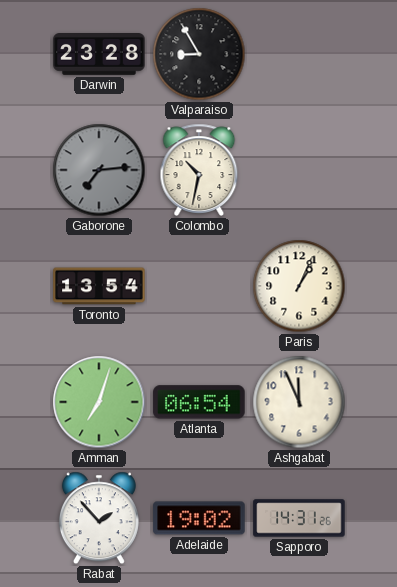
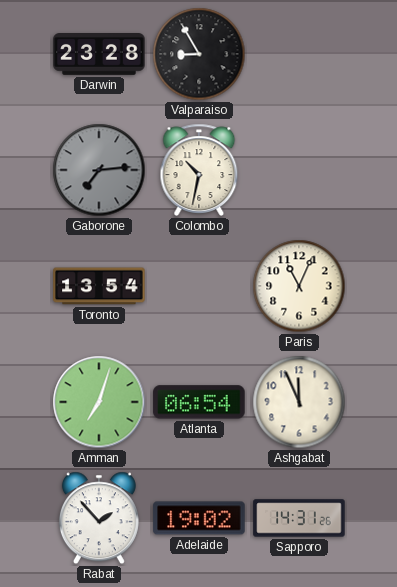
Paris: 1:04 -> 11:04
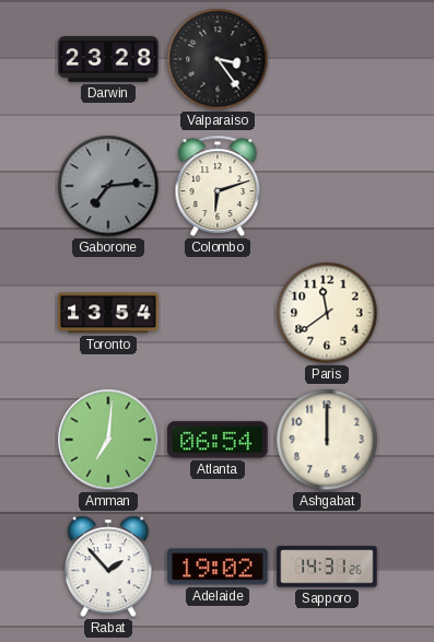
Valparaiso: 8:55 -> 3:24
Colombo: 10:32 -> 6:12
Paris: 11:04 -> 11:39
Amman: 7:03 -> 7:01
Ashgabat: 11:56 -> 12:00
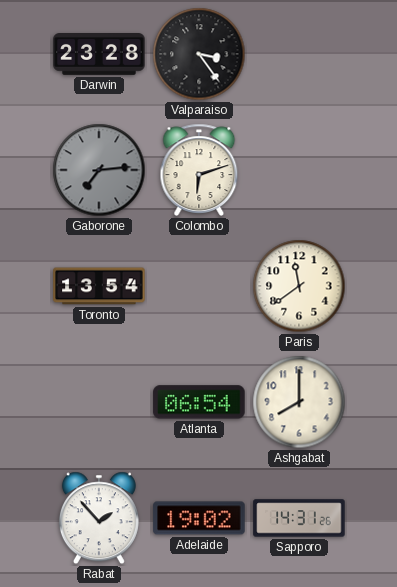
Amman: 7:01 -> none
Ashgabat: 12:00 -> 8:00
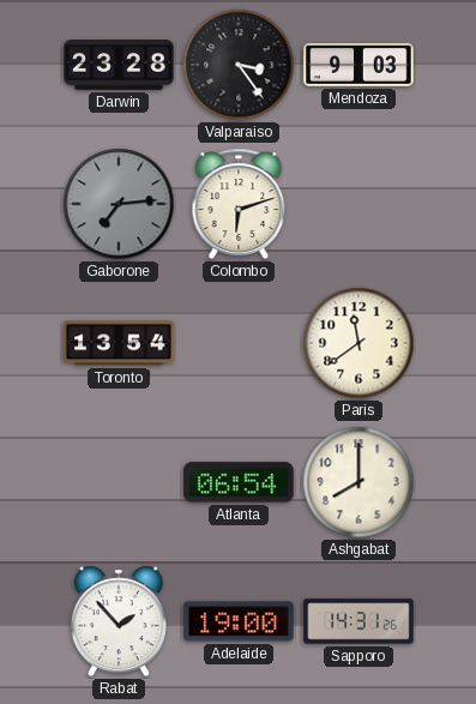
Mendoza: none -> 9:03
Adelaide: 19:02 -> 19:00
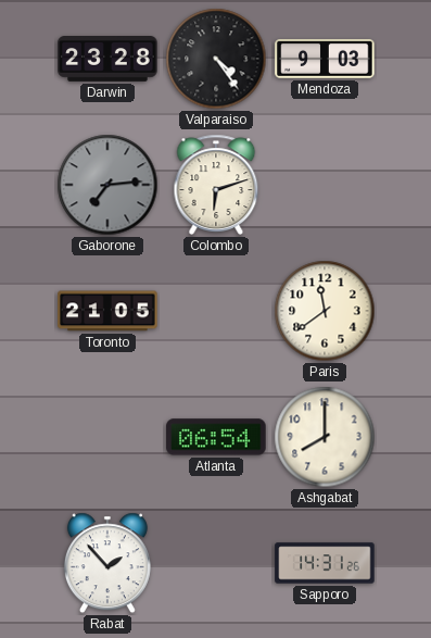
Valparaiso: 3:24 -> 4:24
Toronto: 13:54 -> 21:05
Adelaide: 19:00 -> none
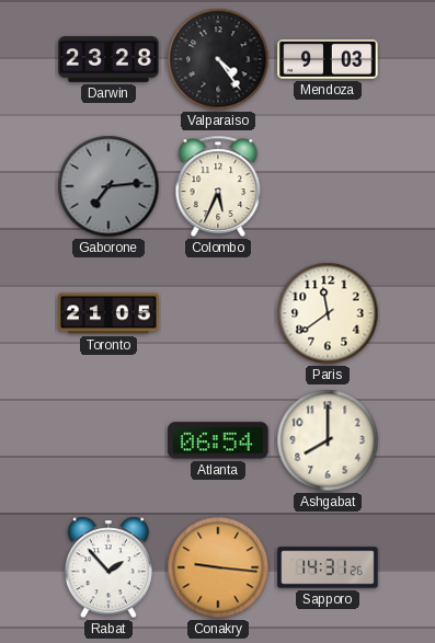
Colombo: 6:12 -> 5:34
Conakry: none -> 9:16
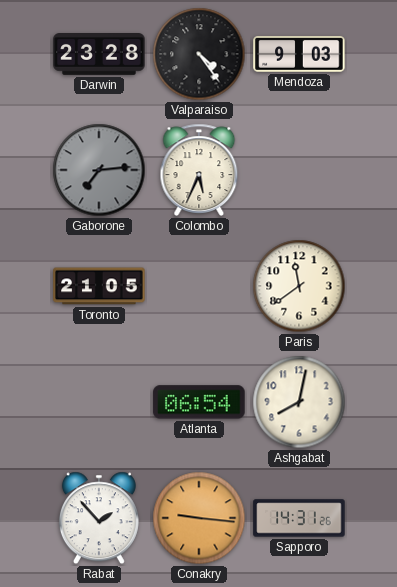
Ashgabat: 8:00 -> 8:02
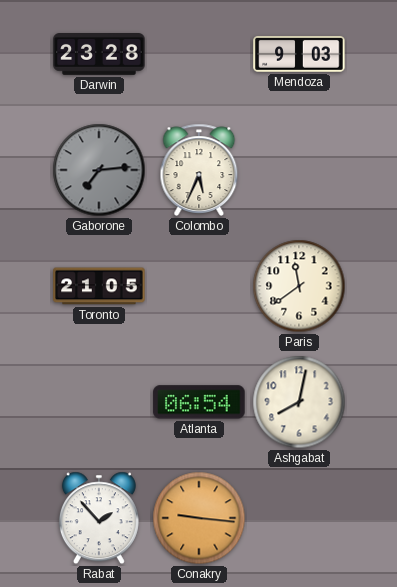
Valparaiso: 4:24 -> none
Sapporo: 14:31 -> none
